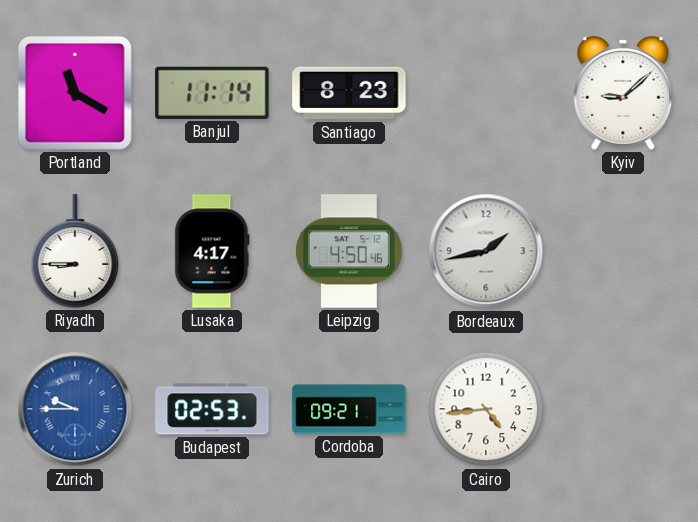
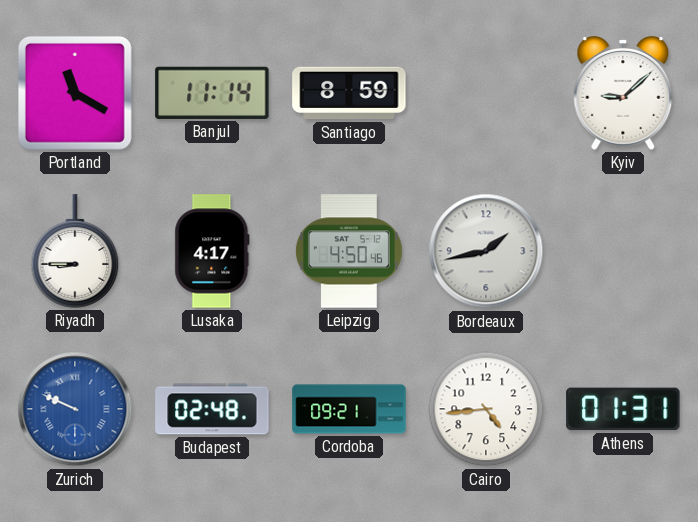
Santiago: 8:23 -> 8:59
Zurich: 9:45 -> 9:49
Budapest: 02:53 -> 02:48
Athens: none -> 01:31
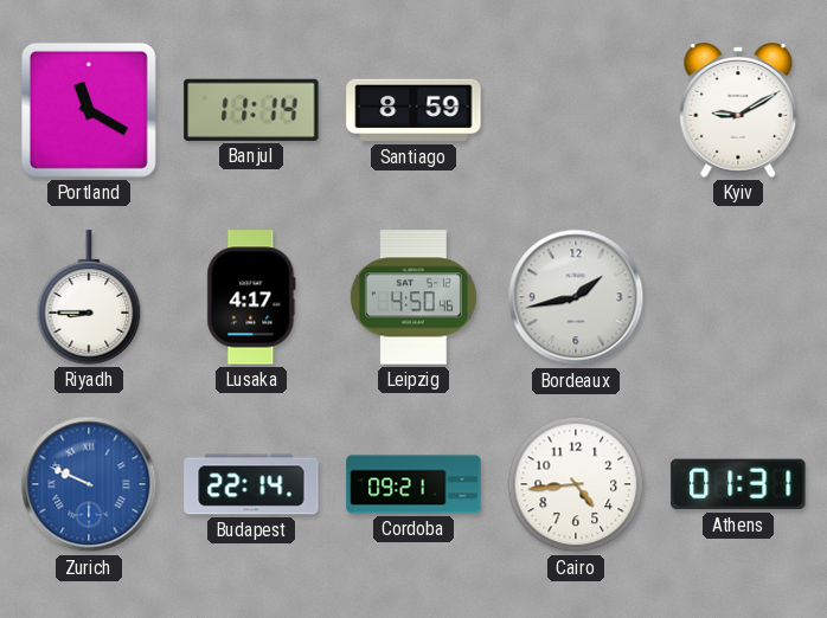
Kyiv: 9:08 -> 9:10
Budapest: 02:48 -> 22:14
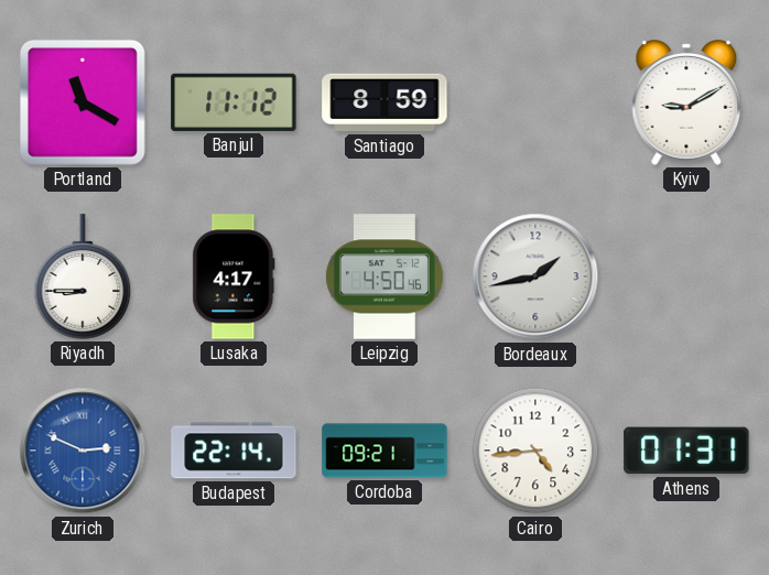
Banjul: 11:14 -> 11:12
Zurich: 9:49 -> 2:49
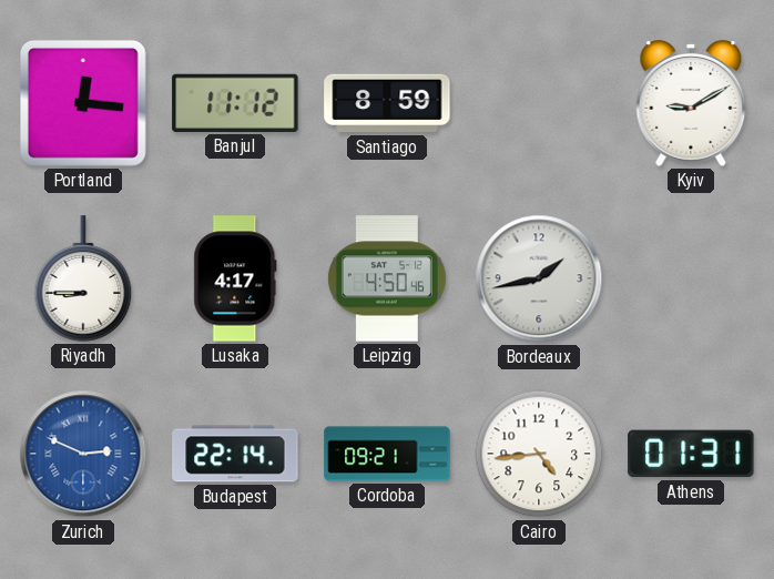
Portland: 11:20 -> 12:16
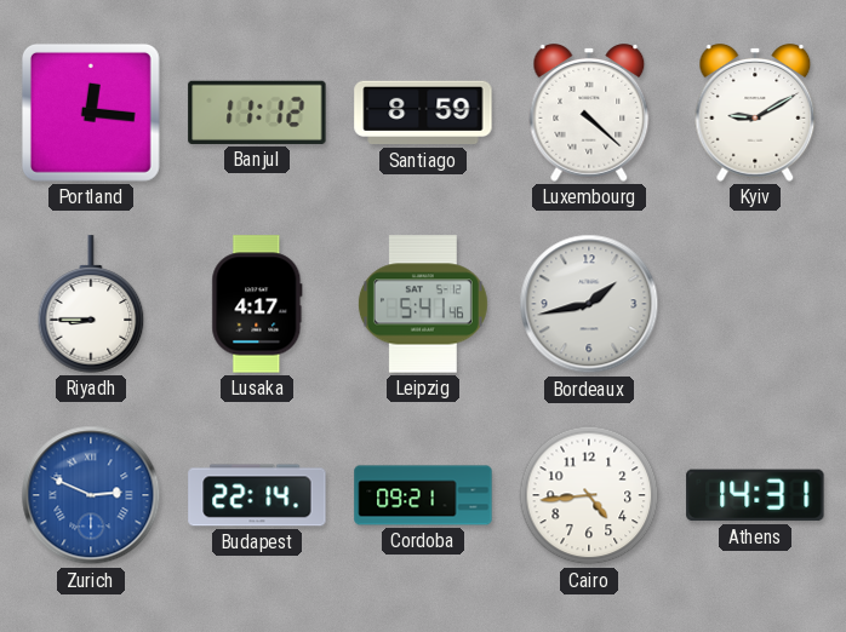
Luxembourg: none -> 4:22
Leipzig: 4:50 -> 5:41
Athens: 01:31 -> 14:31
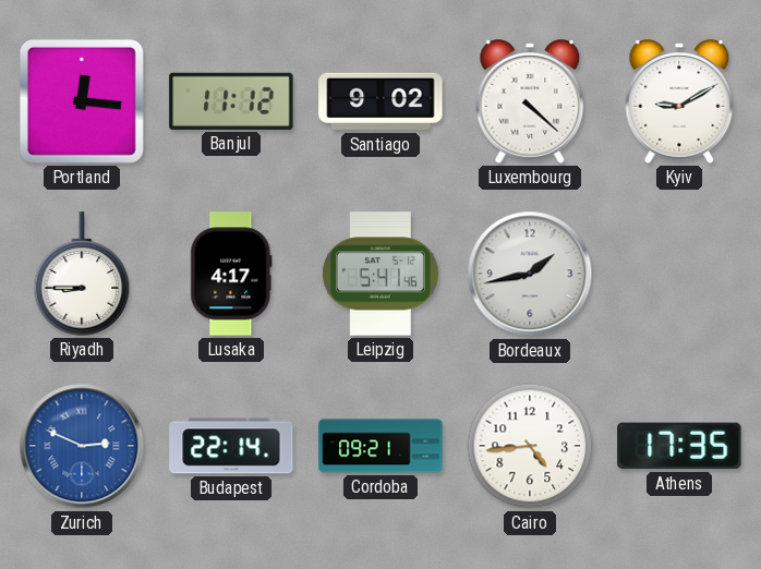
Santiago: 8:59 -> 9:02
Athens: 14:31 -> 17:35
